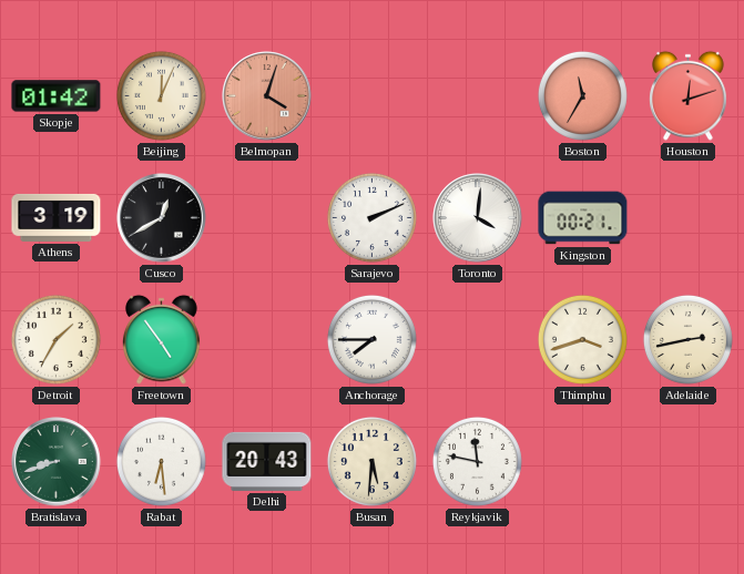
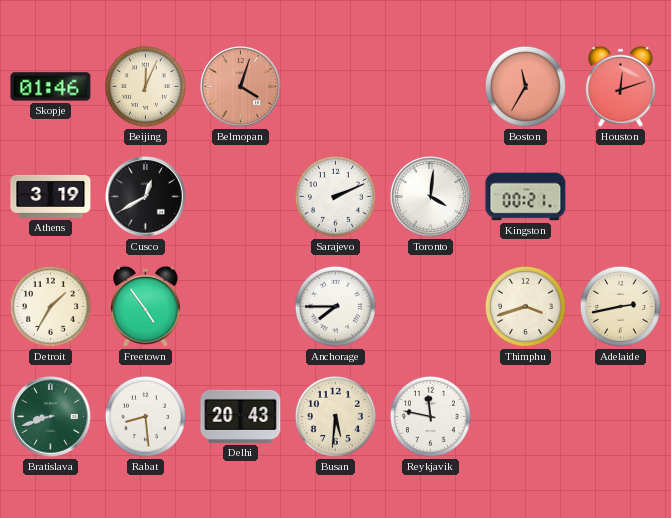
Skopje: 01:42 -> 01:46
Rabat: 6:29 -> 8:29
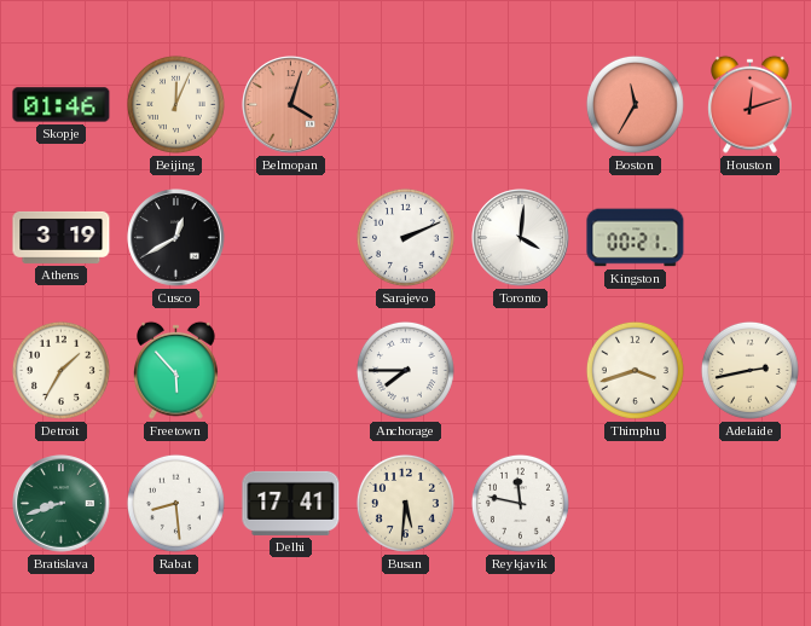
Freetown: 4:54 -> 5:53
Delhi: 20:43 -> 17:41
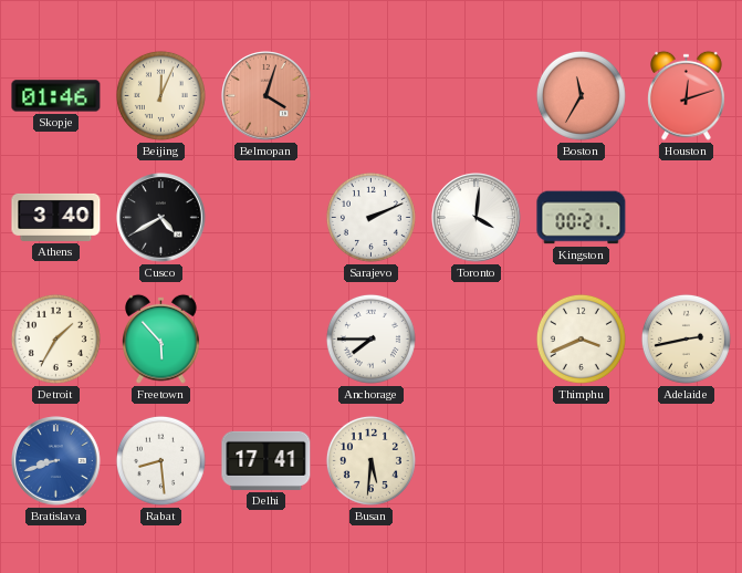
Athens: 3:19 -> 3:40
Cusco: 12:40 -> 4:40
Thimphu: 3:42 -> 3:41
Bratislava dial: green -> blue
Reykjavik: 11:47 -> none
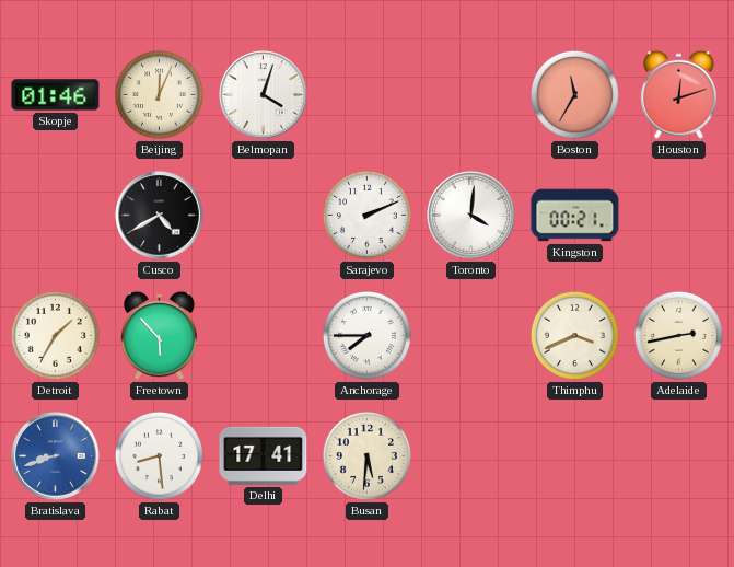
Belmopan dial: salmon -> white
Athens: 3:40 -> none
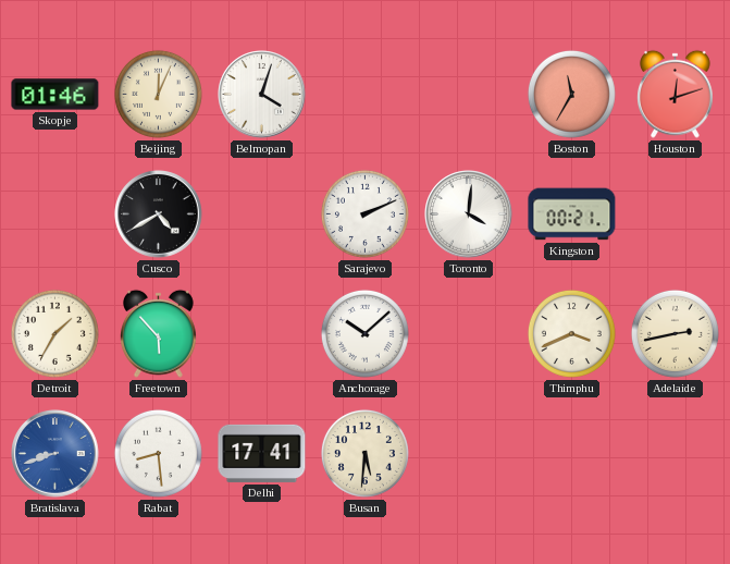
Anchorage: 7:45 -> 10:08
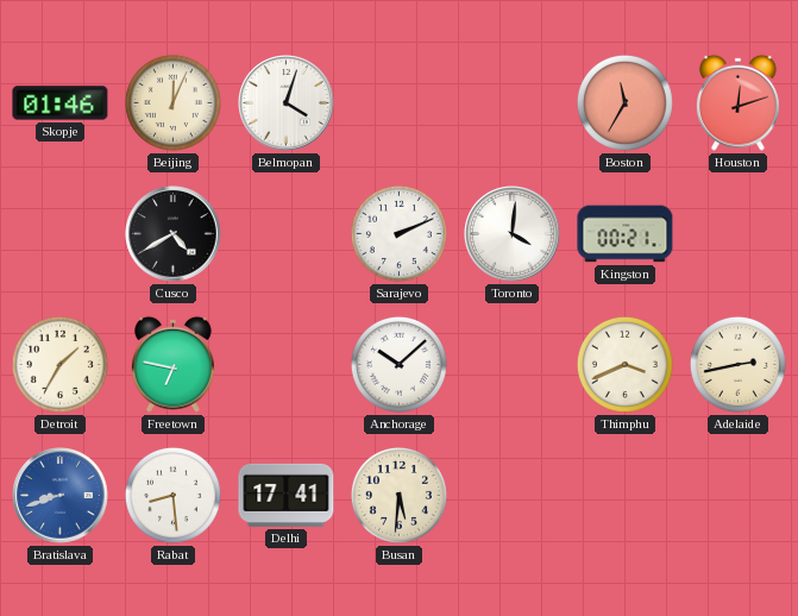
Freetown: 5:53 -> 6:47
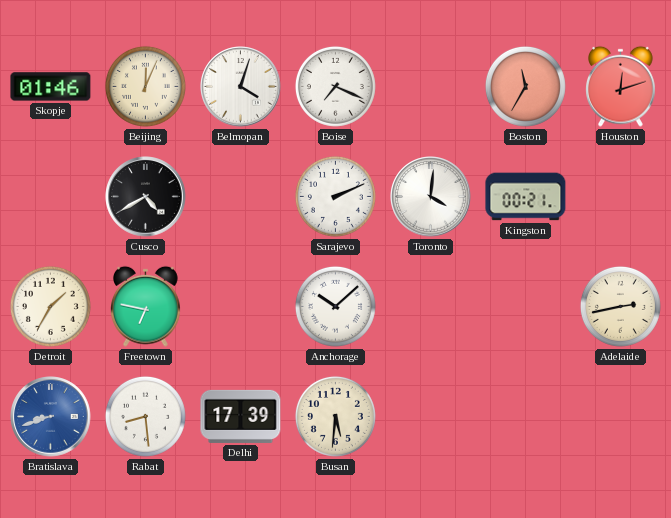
Boise: none -> 7:19
Thimphu: 3:41 -> none
Delhi: 17:41 -> 17:39
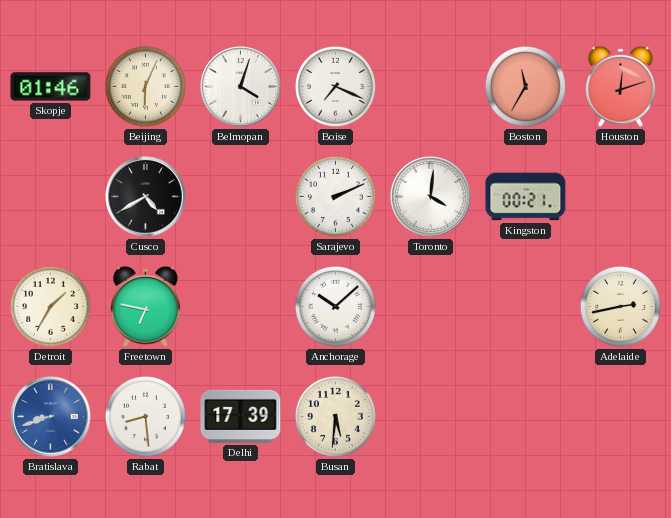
Beijing: 12:04 -> 6:04
